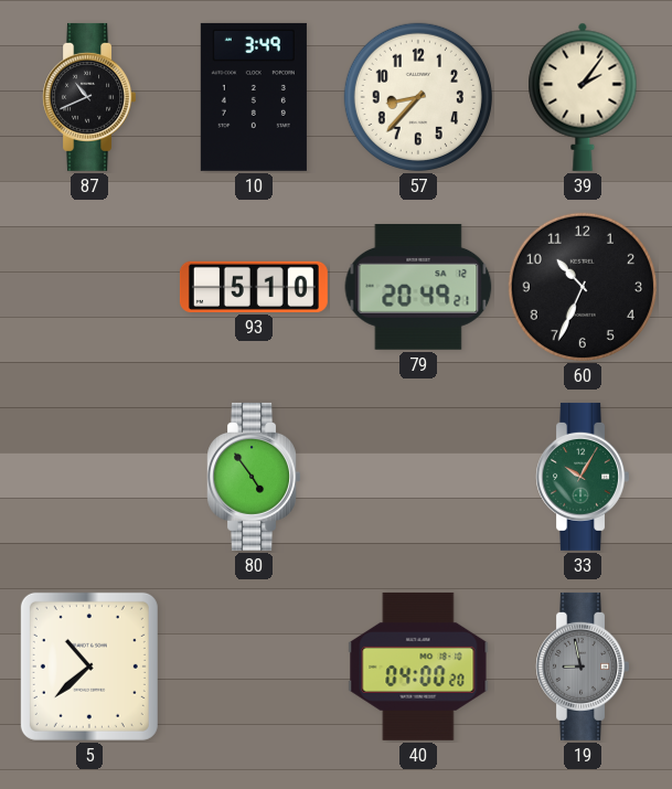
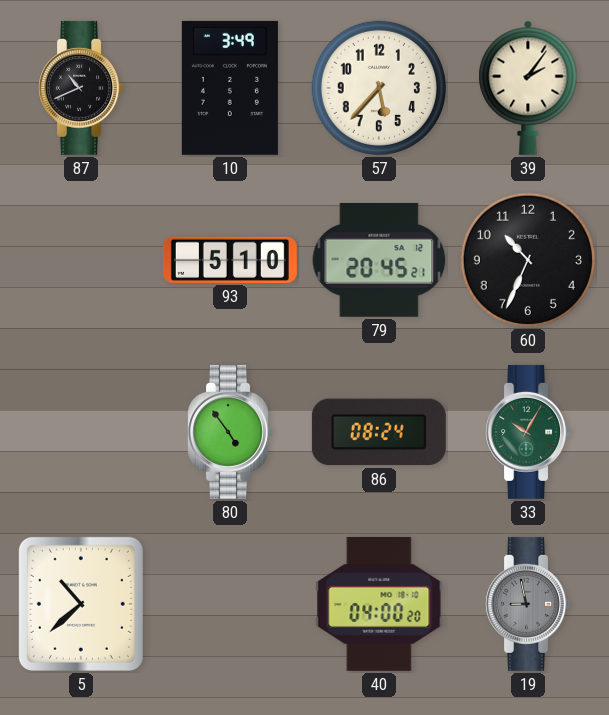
57: 8:37 -> 5:37
79: 20:49 -> 20:45
86: none -> 08:24
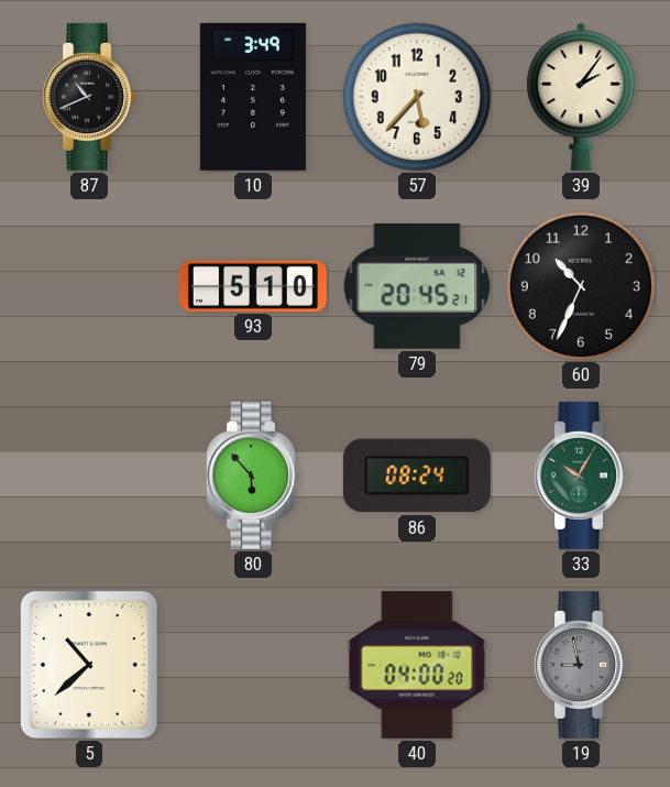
80: 4:54 -> 5:53
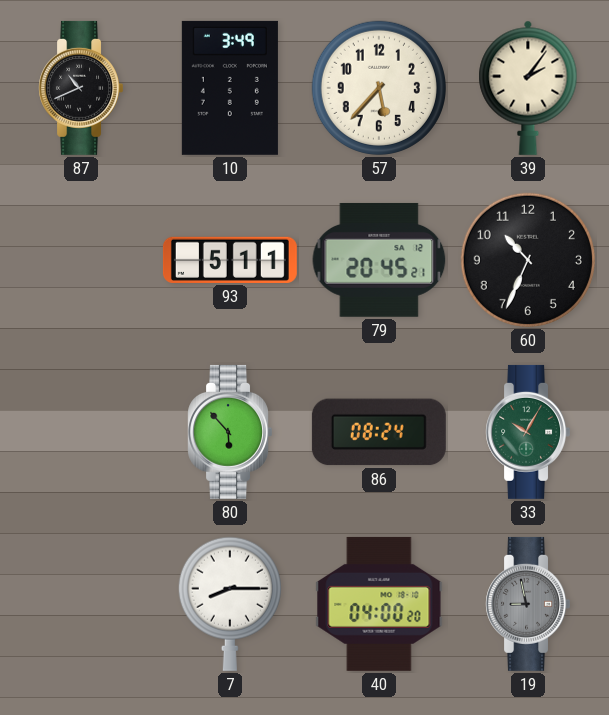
93: 5:10 -> 5:11
5: 10:38 -> none
7: none -> 8:15
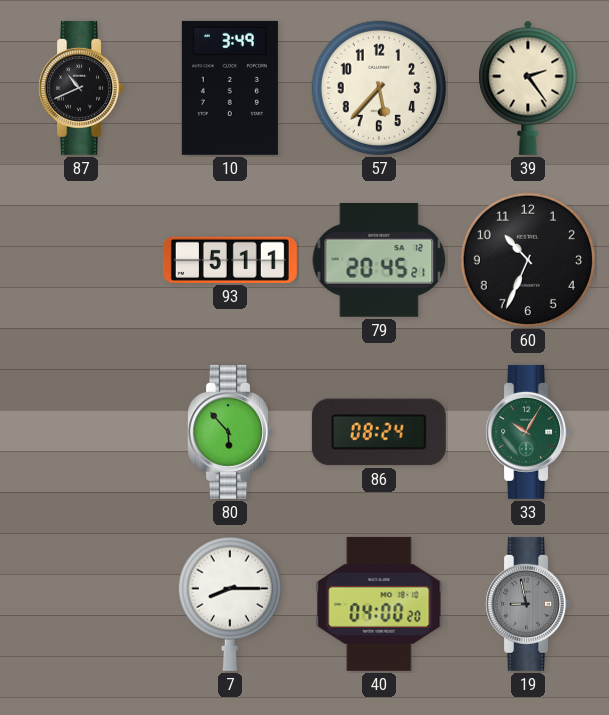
39: 2:06 -> 2:24
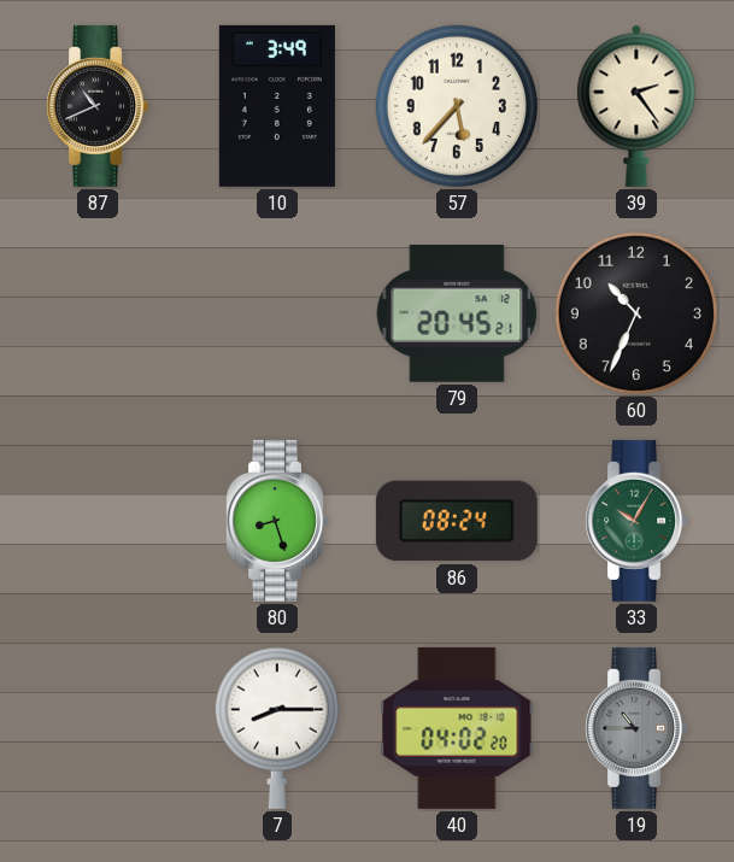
93: 5:11 -> none
80: 5:53 -> 8:27
40: 04:00 -> 04:02
19: 8:58 -> 10:45
